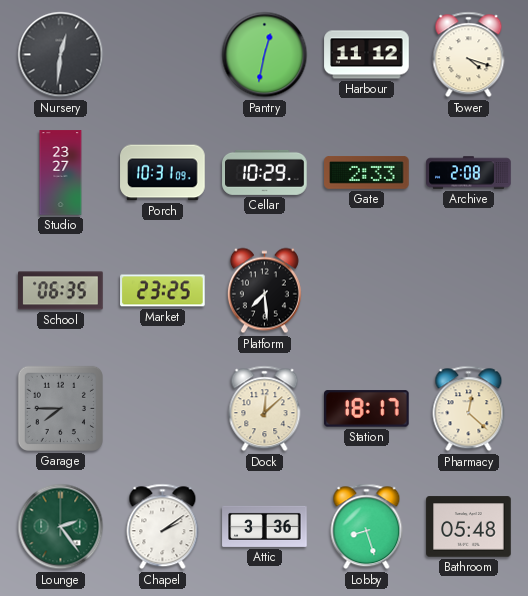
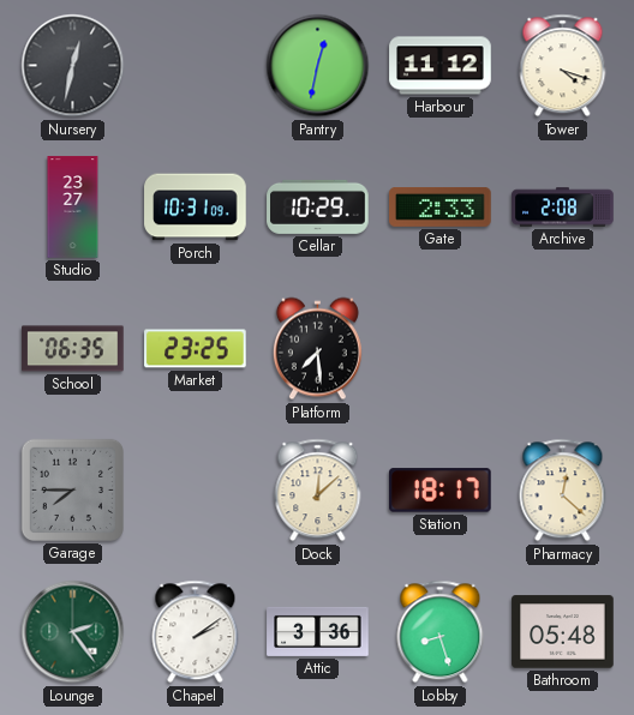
Nursery: 12:31 -> 12:32
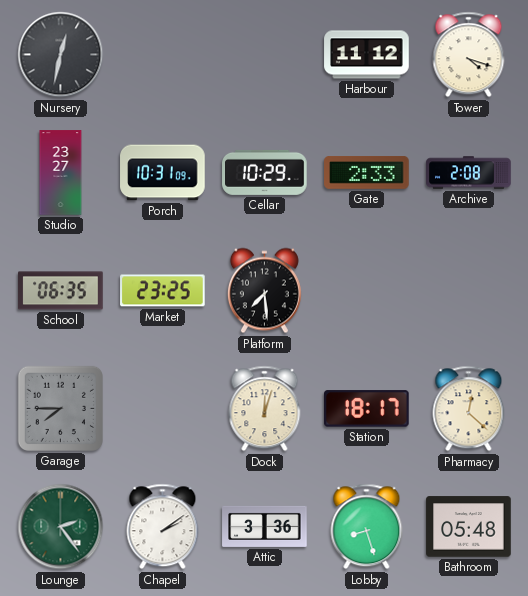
Pantry: 12:32 -> none
Dock: 12:08 -> 12:03
